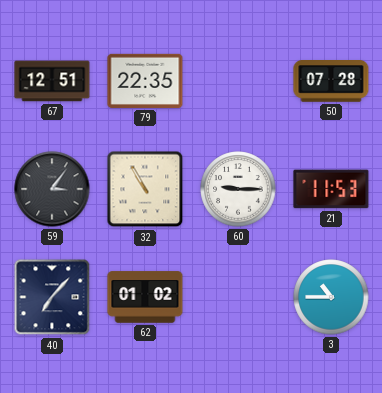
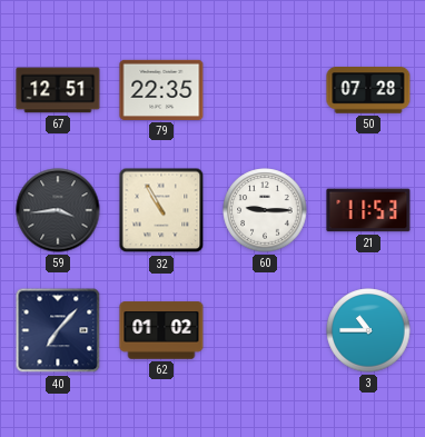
59: 3:06 -> 3:44
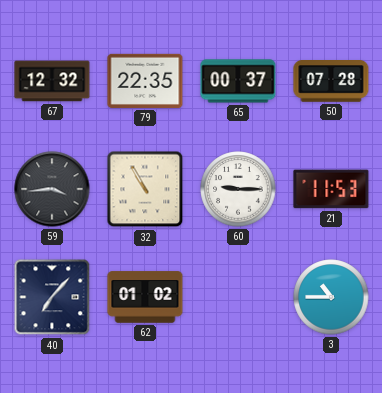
67: 12:51 -> 12:32
65: none -> 00:37
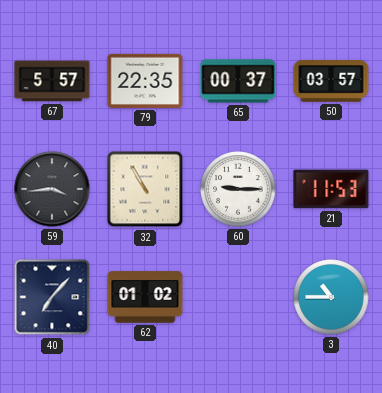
67: 12:32 -> 5:57
50: 07:28 -> 03:57
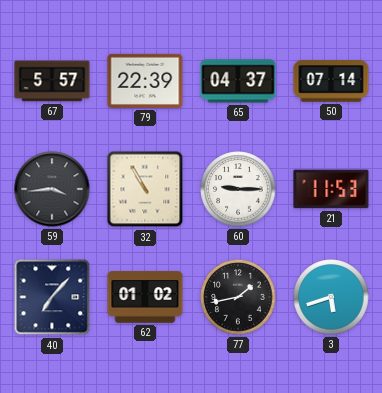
79: 22:35 -> 22:39
65: 00:37 -> 04:37
50: 03:57 -> 07:14
77: none -> 1:43
3: 10:45 -> 5:42
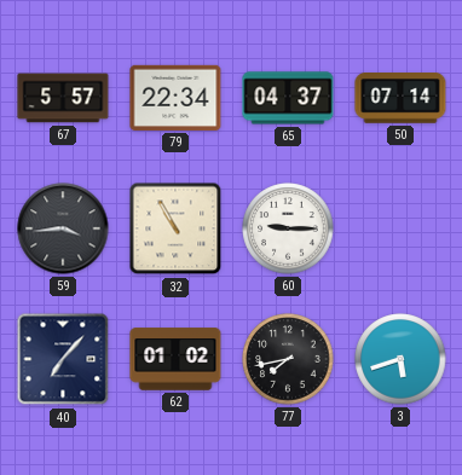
79: 22:39 -> 22:34
21: 11:53 -> none
77: 1:43 -> 7:43
